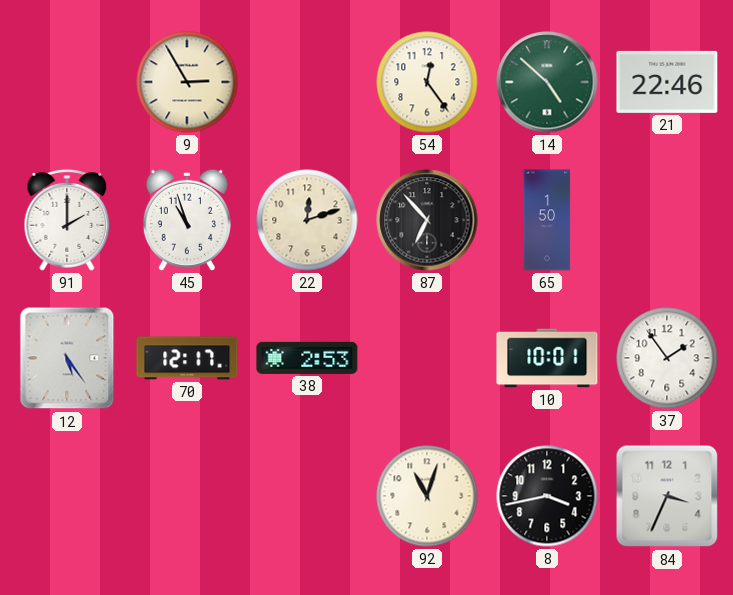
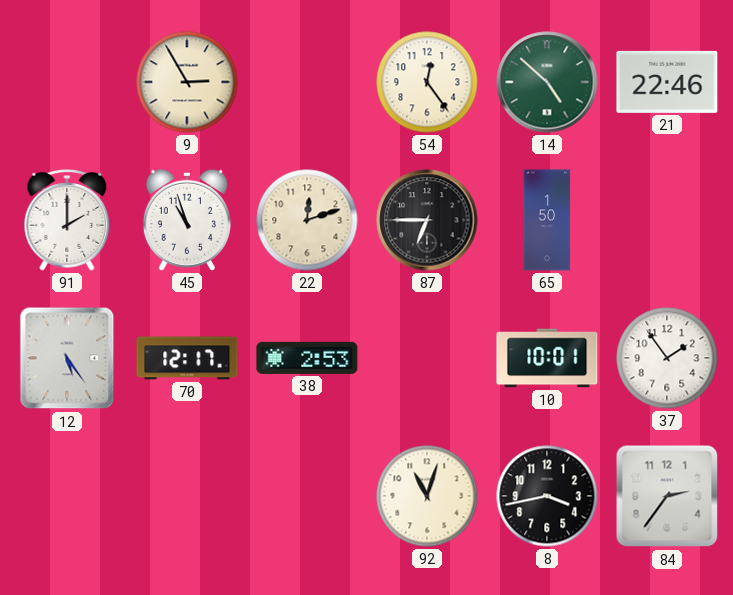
87: 6:53 -> 6:45
84: 3:34 -> 2:36
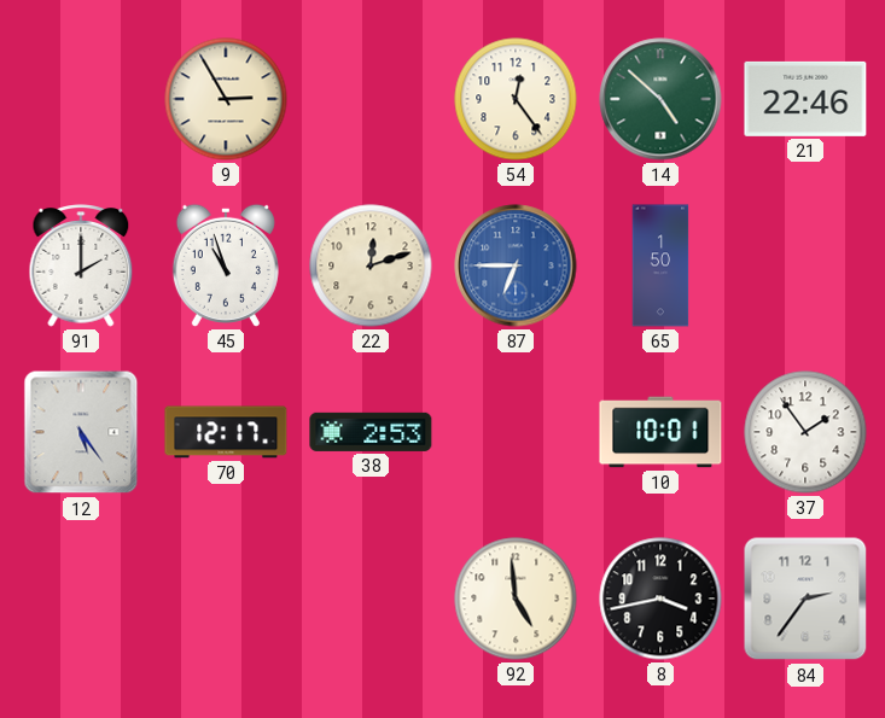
87 dial: black -> blue
92: 11:03 -> 4:59
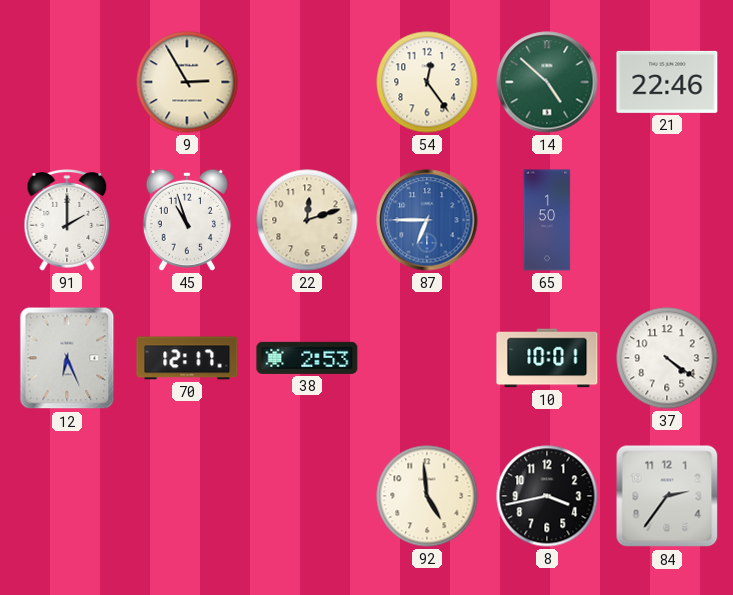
12: 5:24 -> 6:26
37: 1:54 -> 4:21
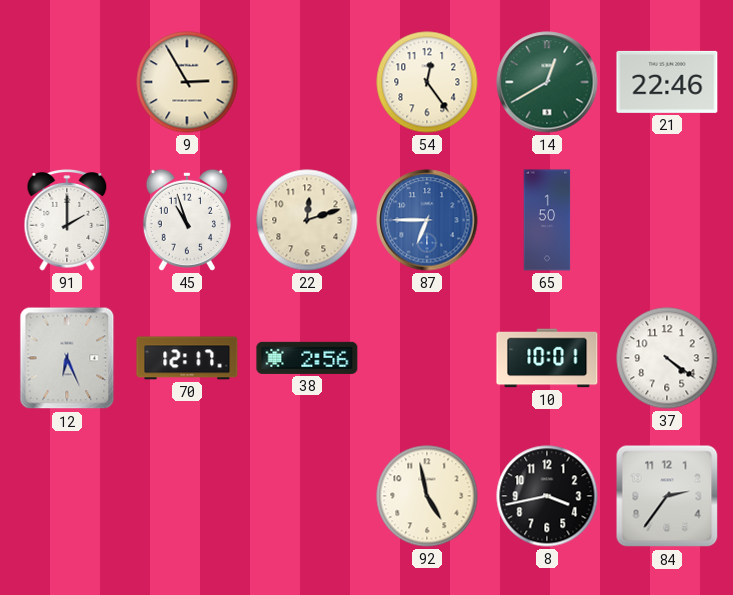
14: 4:52 -> 12:40
38: 2:53 -> 2:56
92: 4:59 -> 4:58
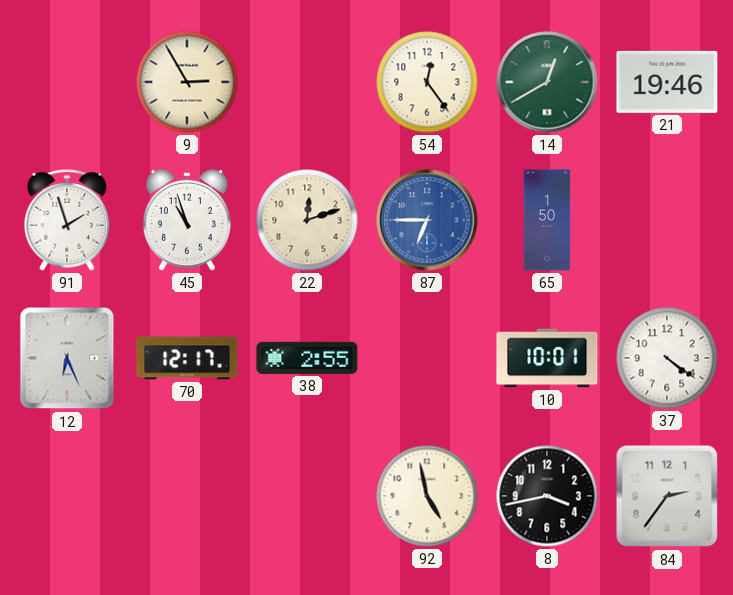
21: 22:46 -> 19:46
91: 2:00 -> 1:57
38: 2:56 -> 2:55
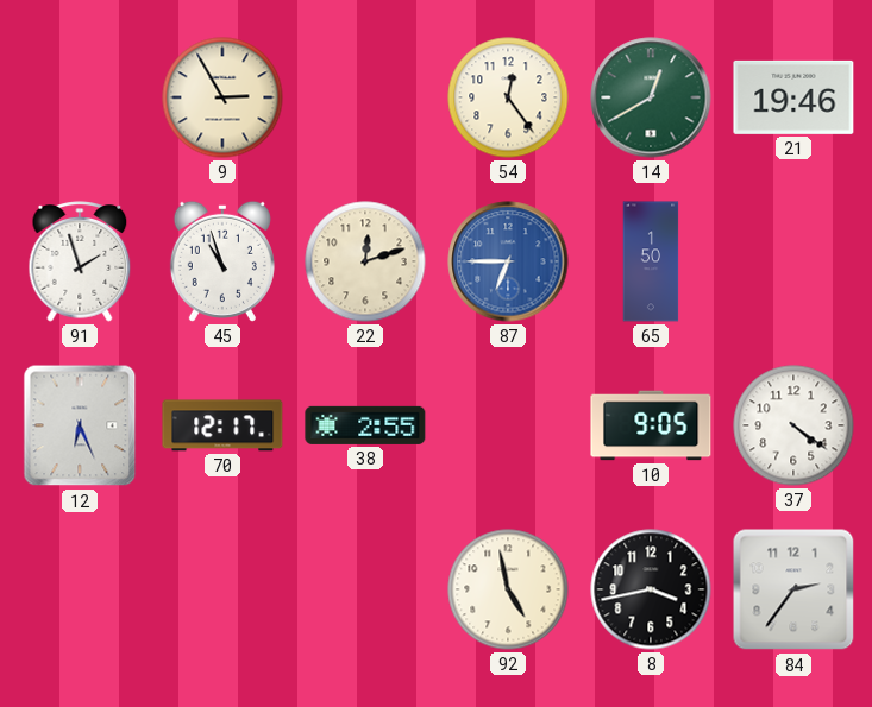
10: 10:01 -> 9:05
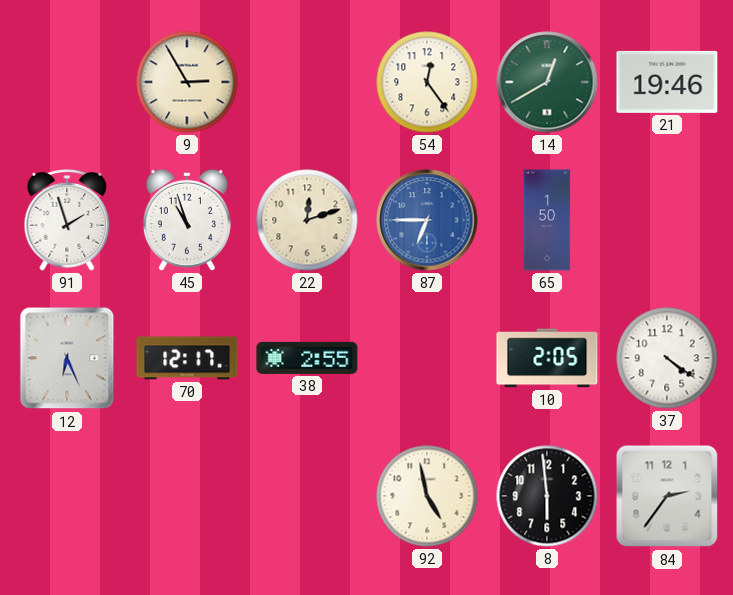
10: 9:05 -> 2:05
8: 3:43 -> 5:59
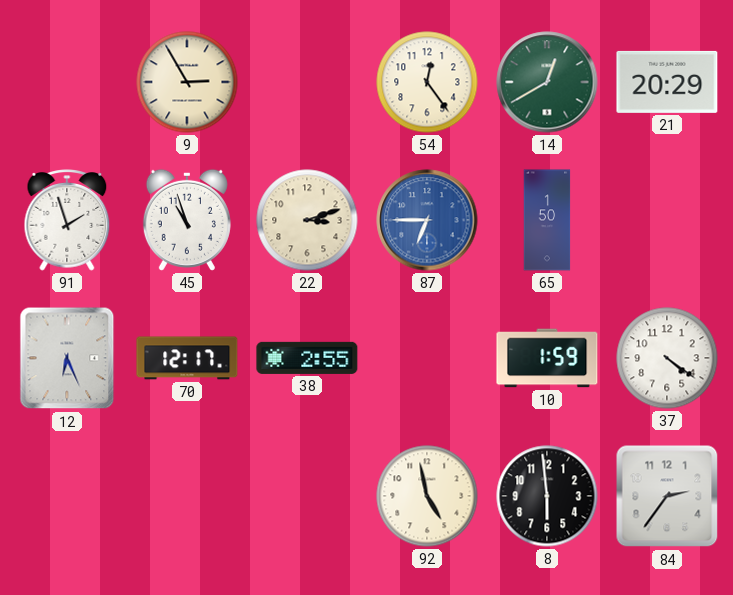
21: 19:46 -> 20:29
22: 12:12 -> 3:12
10: 2:05 -> 1:59
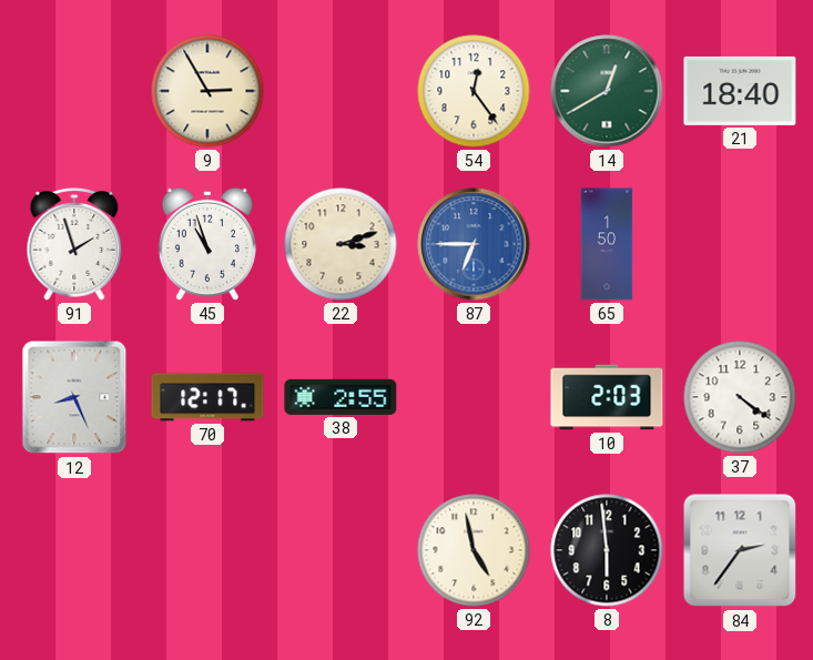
21: 20:29 -> 18:40
12: 6:26 -> 8:26
10: 1:59 -> 2:03
